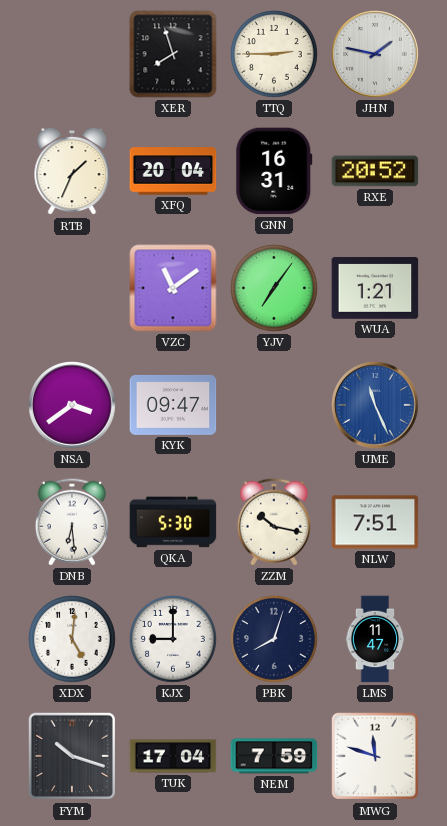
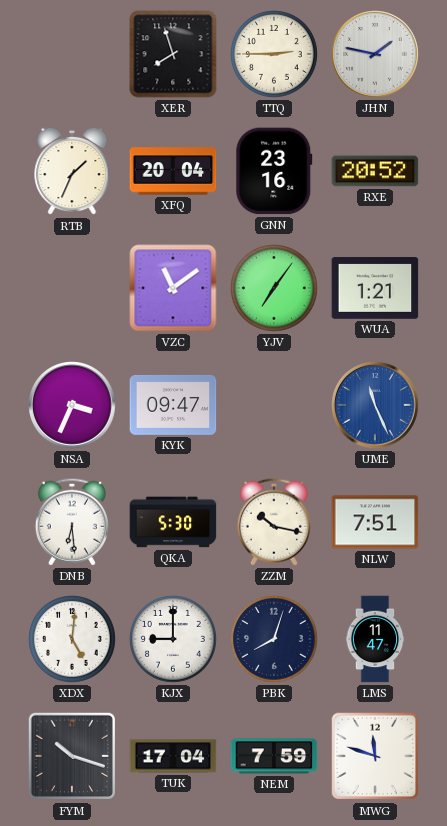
GNN: 16:31 -> 23:16
NSA: 3:39 -> 3:34
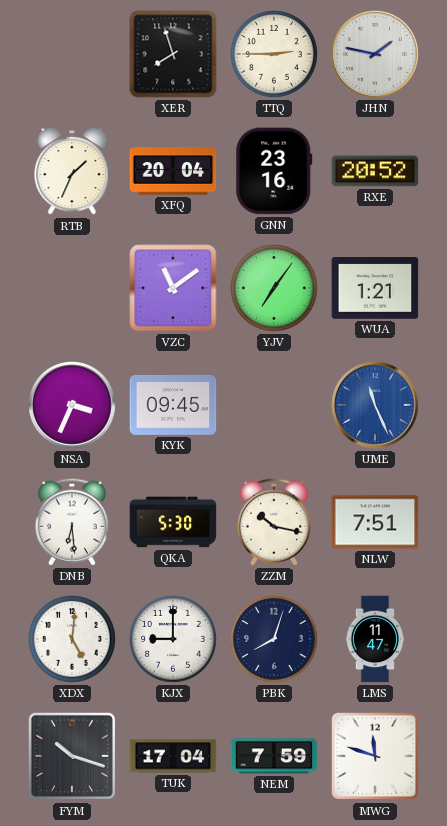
KYK: 09:47 -> 09:45
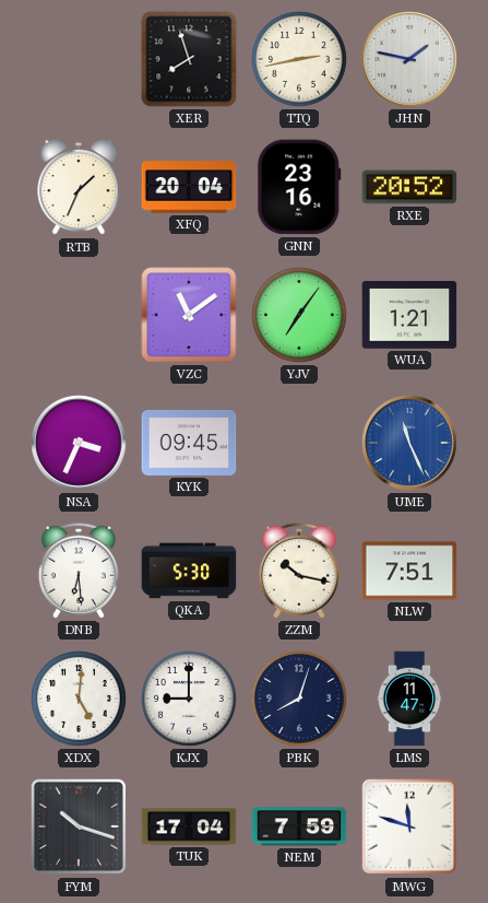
TTQ: 2:45 -> 2:43
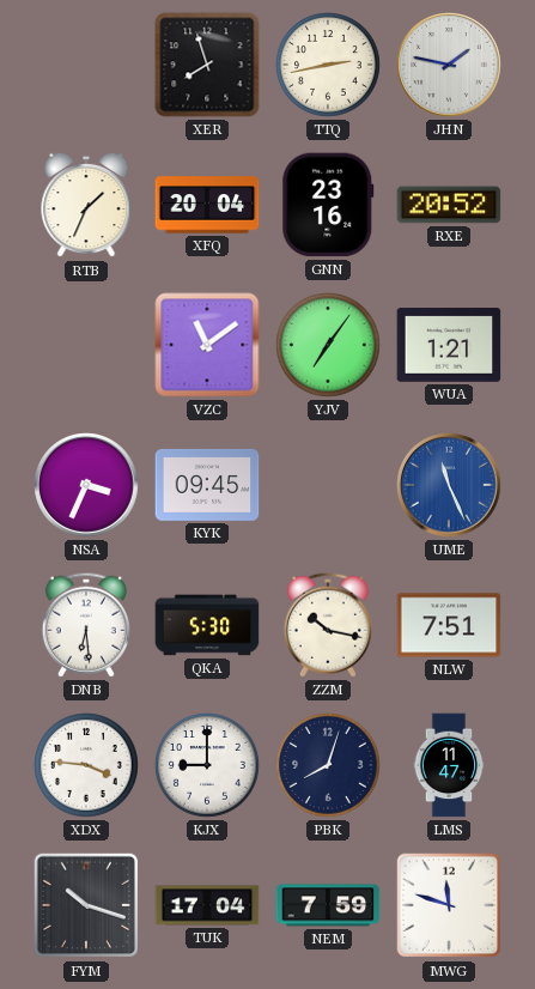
XDX: 5:01 -> 3:46
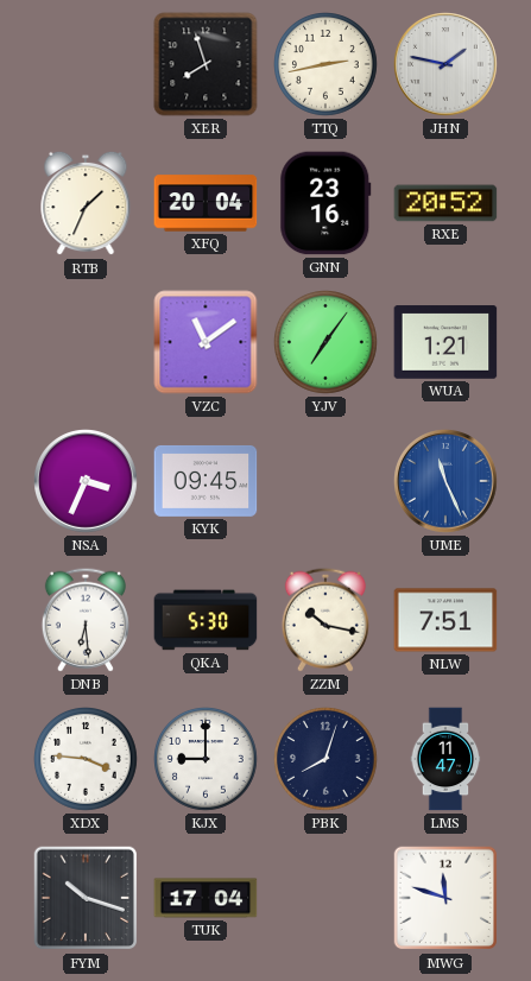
NEM: 7:59 -> none
